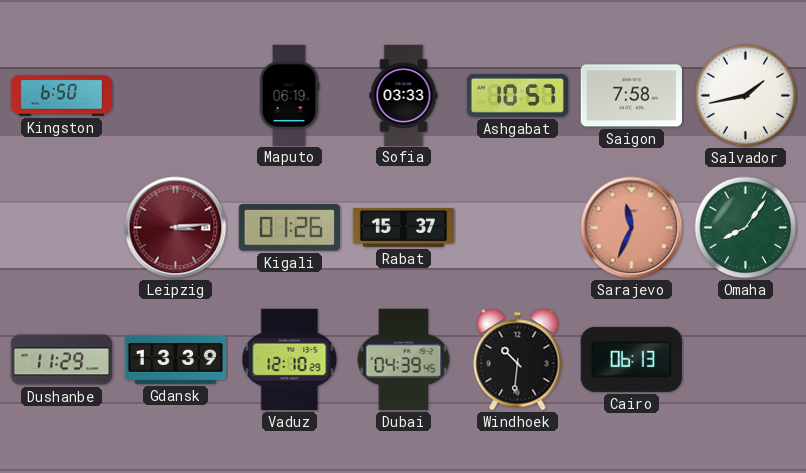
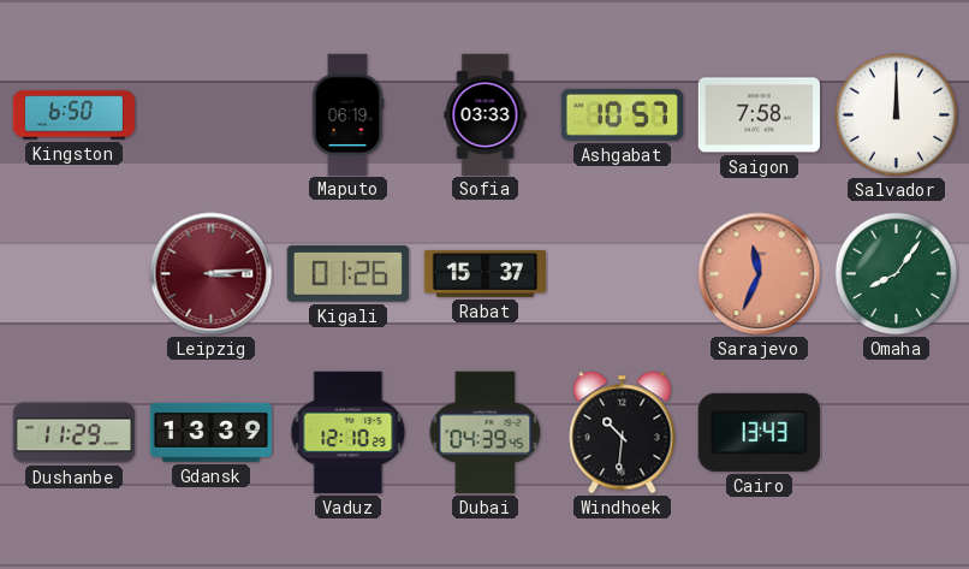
Salvador: 1:43 -> 12:00
Cairo: 06:13 -> 13:43
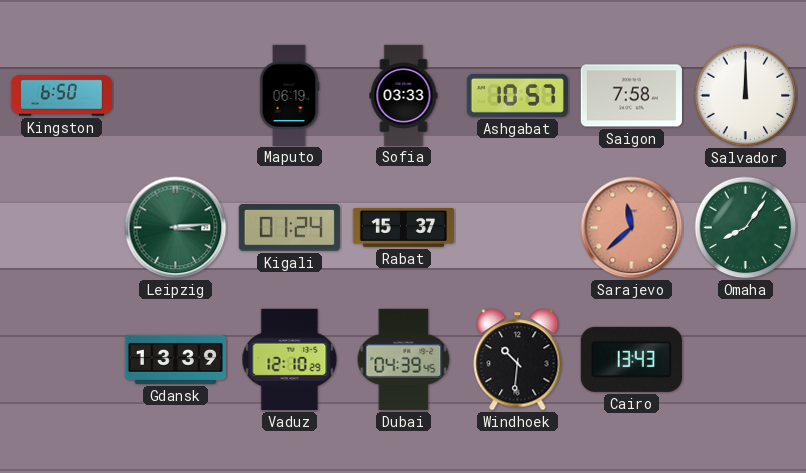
Leipzig dial: burgundy -> green
Kigali: 01:26 -> 01:24
Sarajevo: 11:34 -> 11:38
Dushanbe: 11:29 -> none
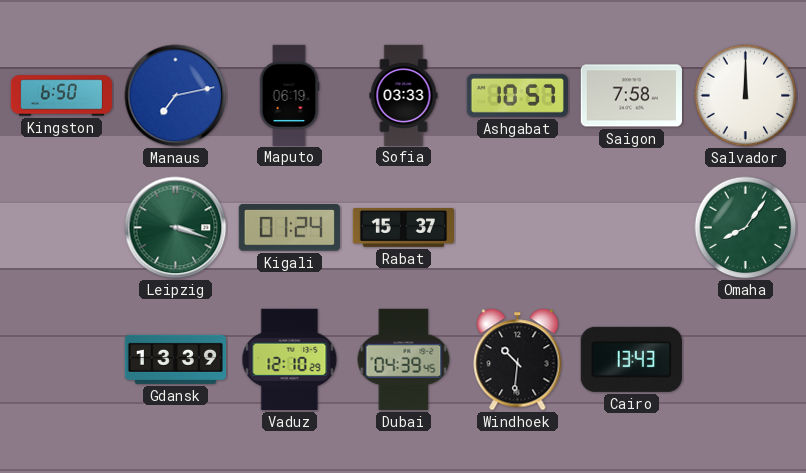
Manaus: none -> 7:13
Leipzig: 3:14 -> 3:18
Sarajevo: 11:38 -> none
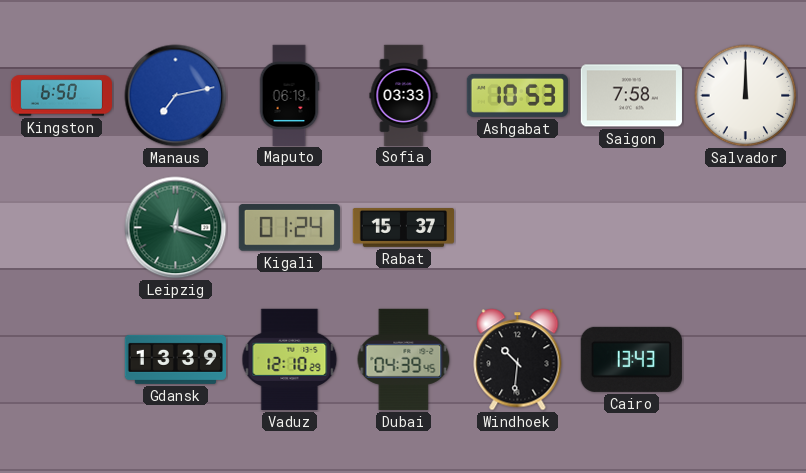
Ashgabat: 10:57 -> 10:53
Leipzig: 3:18 -> 12:18
Omaha: 8:06 -> none
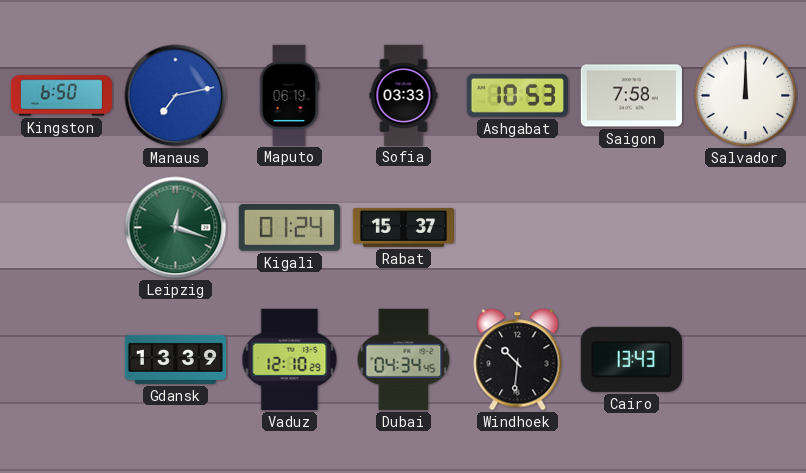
Dubai: 04:39 -> 04:34
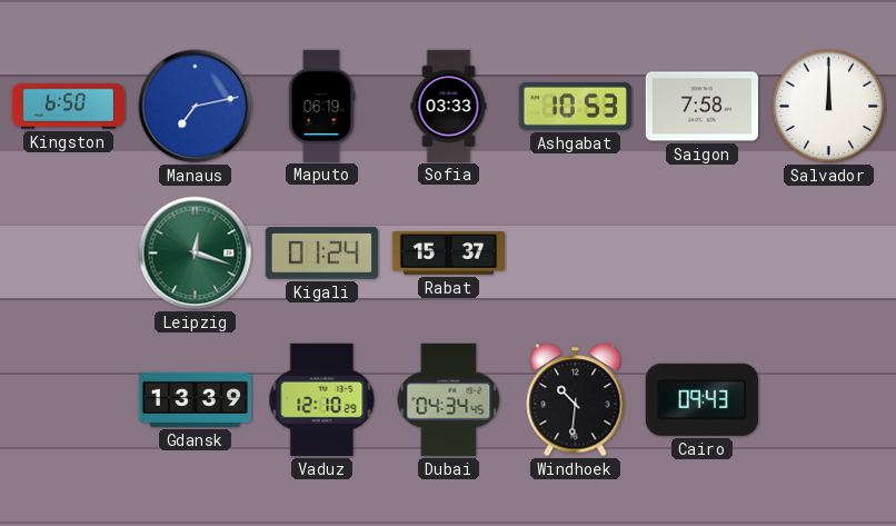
Cairo: 13:43 -> 09:43
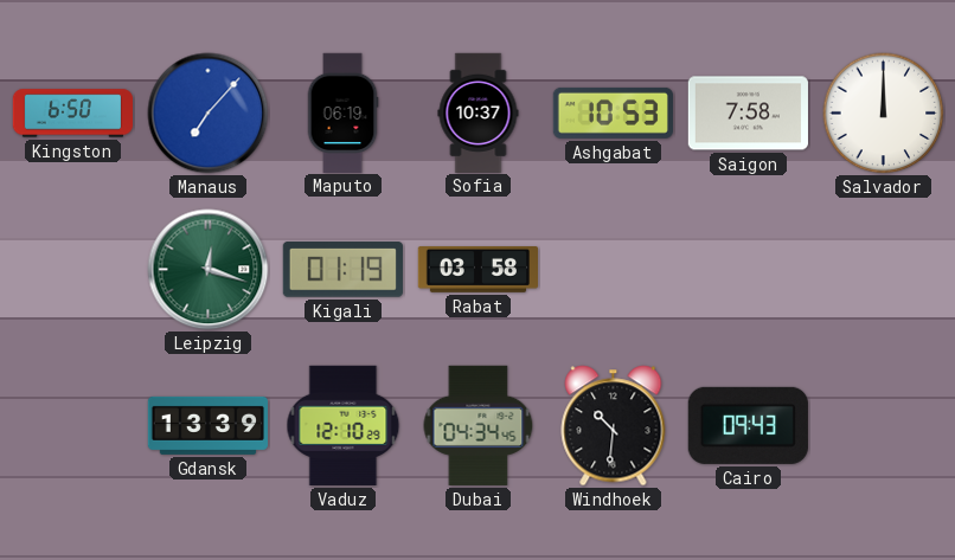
Manaus: 7:13 -> 7:07
Sofia: 03:33 -> 10:37
Kigali: 01:24 -> 01:19
Rabat: 15:37 -> 03:58
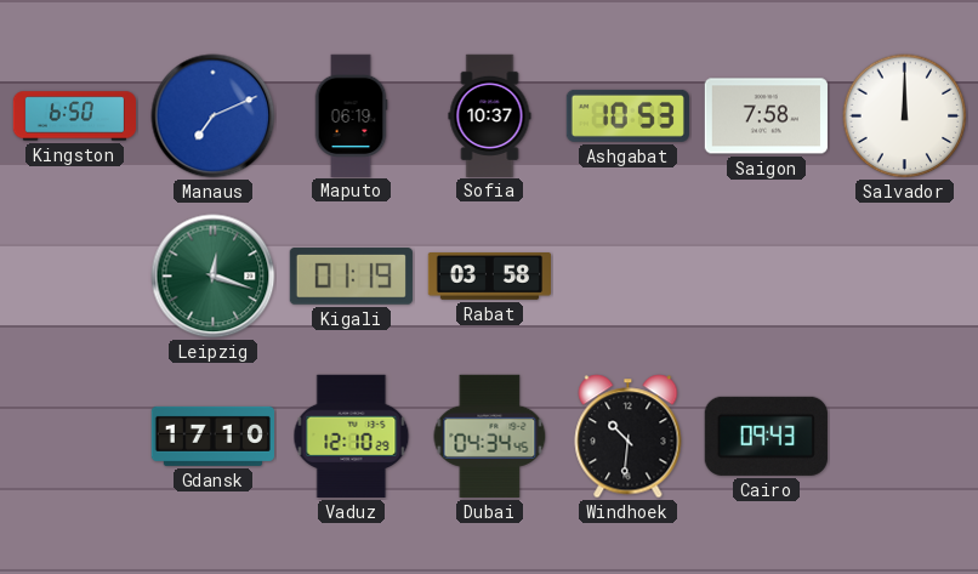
Manaus: 7:07 -> 7:11
Gdansk: 13:39 -> 17:10
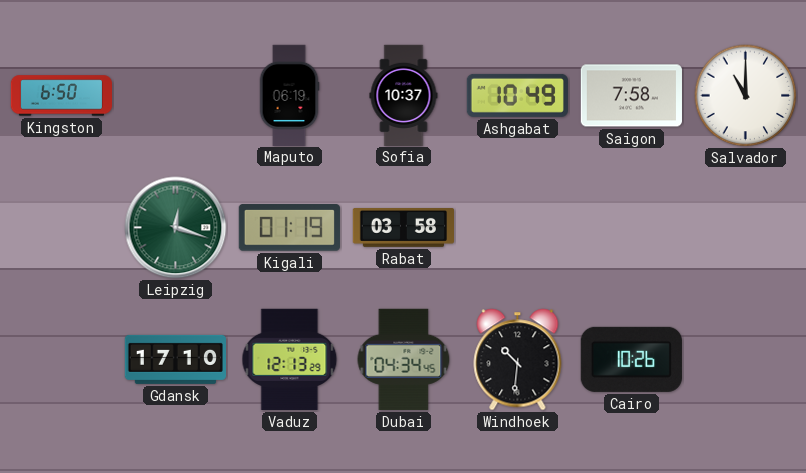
Manaus: 7:11 -> none
Ashgabat: 10:53 -> 10:49
Salvador: 12:00 -> 11:00
Vaduz: 12:10 -> 12:13
Cairo: 09:43 -> 10:26
